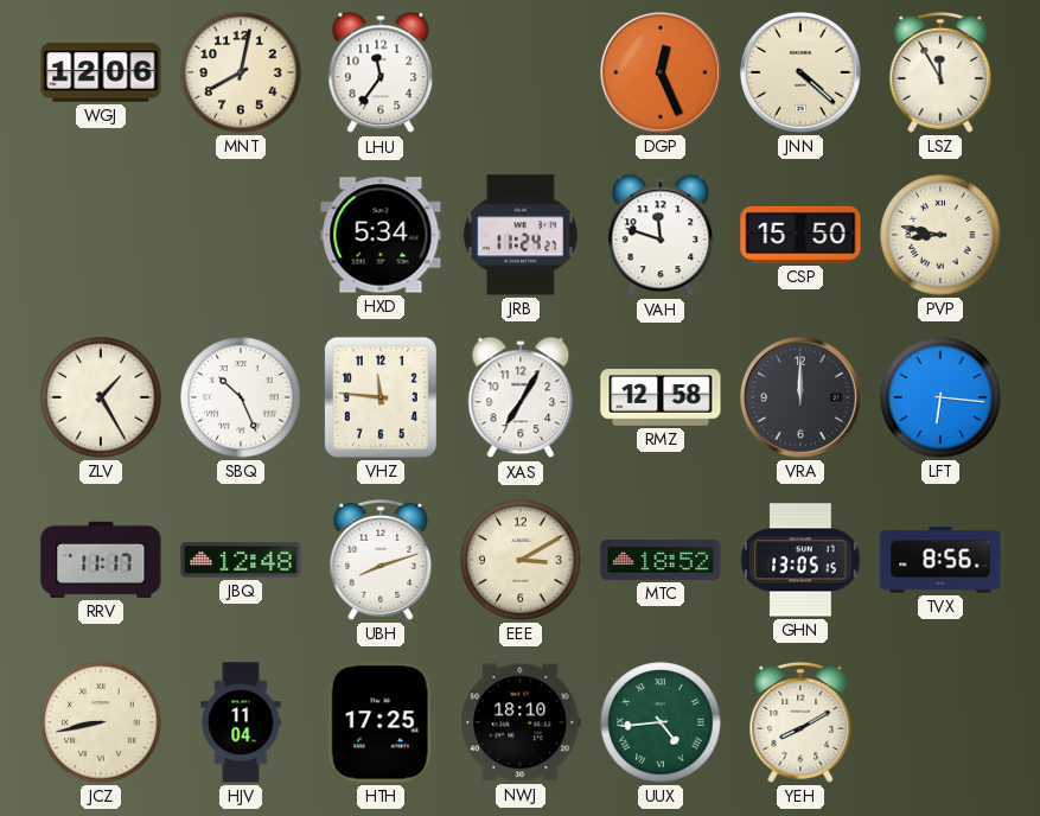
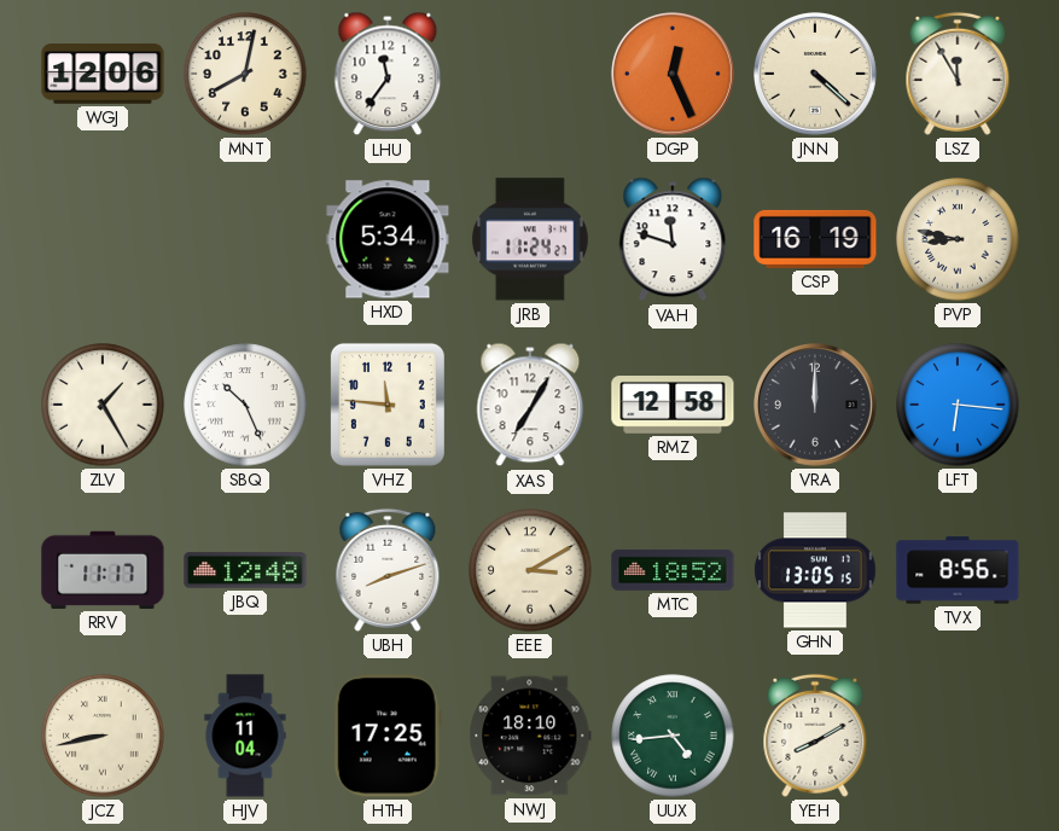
CSP: 15:50 -> 16:19
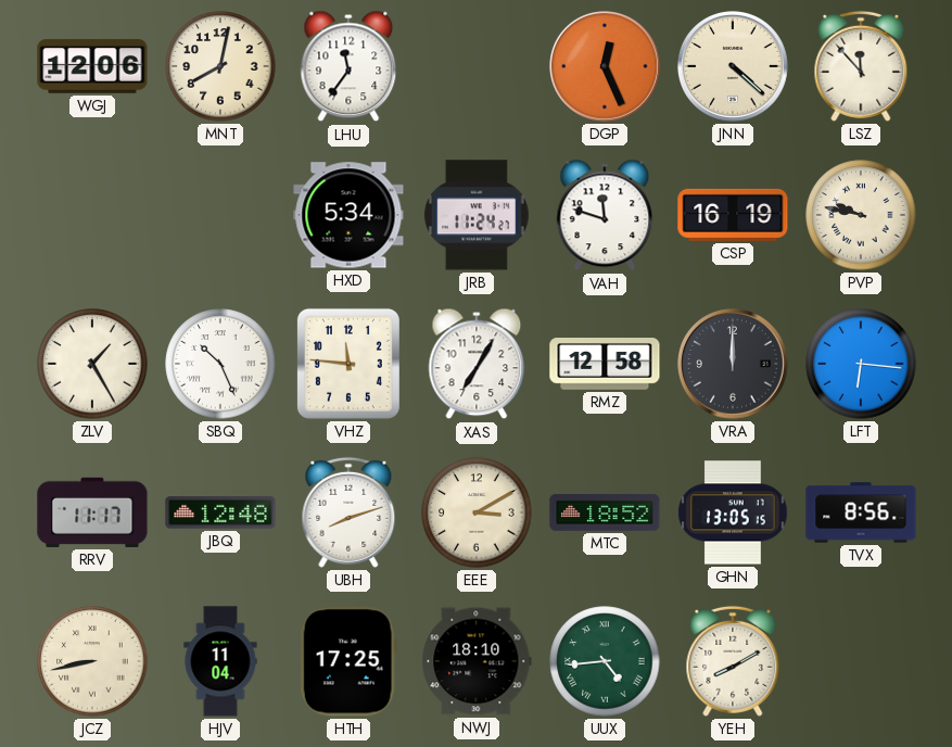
LSZ: 11:55 -> 11:53
PVP: 8:47 -> 9:47
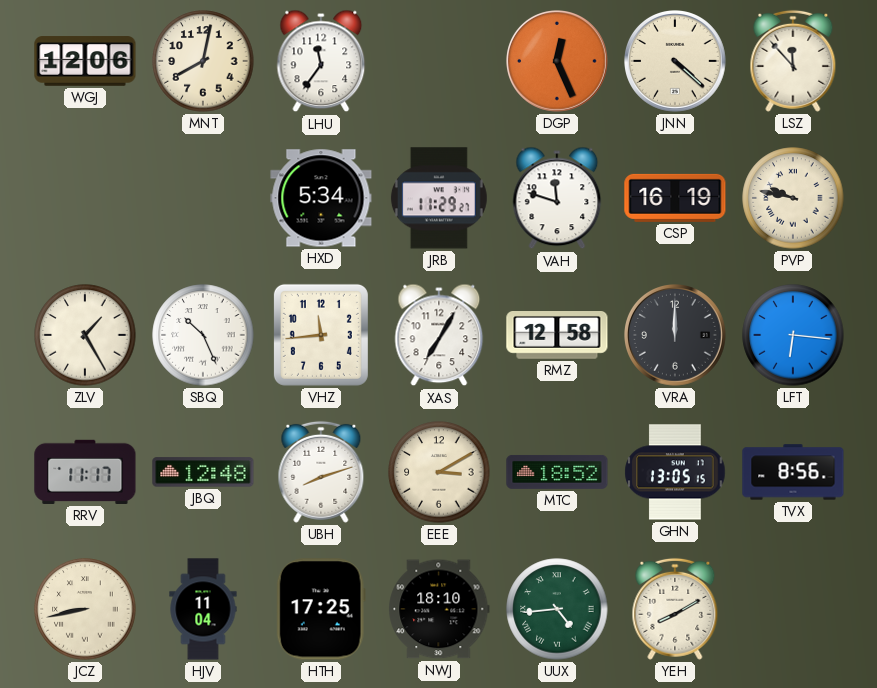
JRB: 11:24 -> 11:29
VHZ: 11:46 -> 11:44
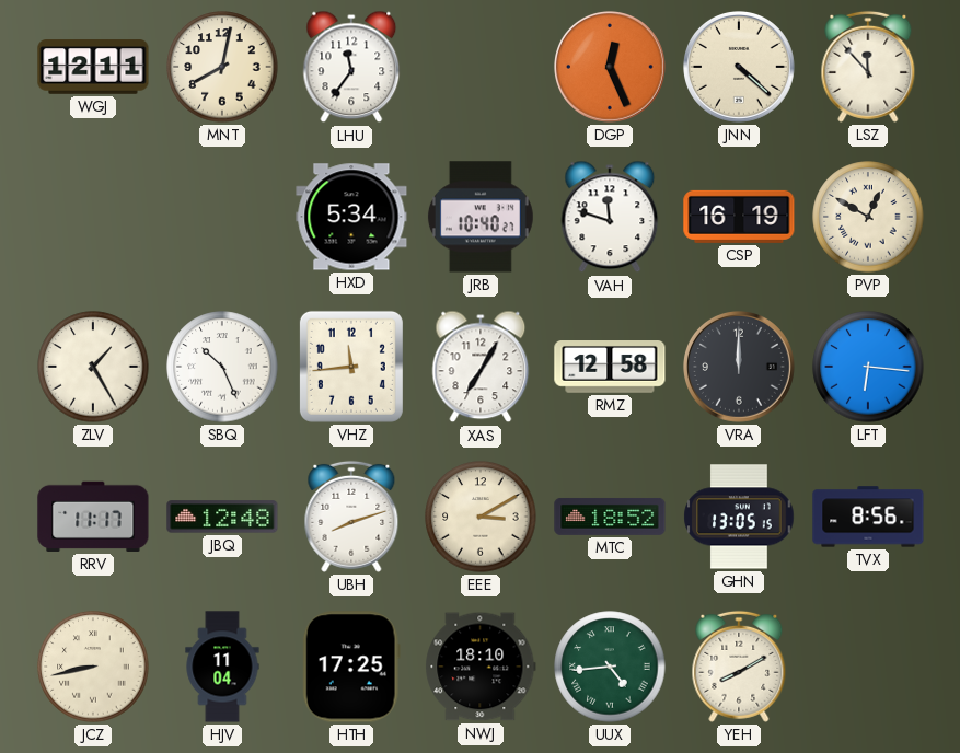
WGJ: 12:06 -> 12:11
JRB: 11:29 -> 10:40
PVP: 9:47 -> 12:50
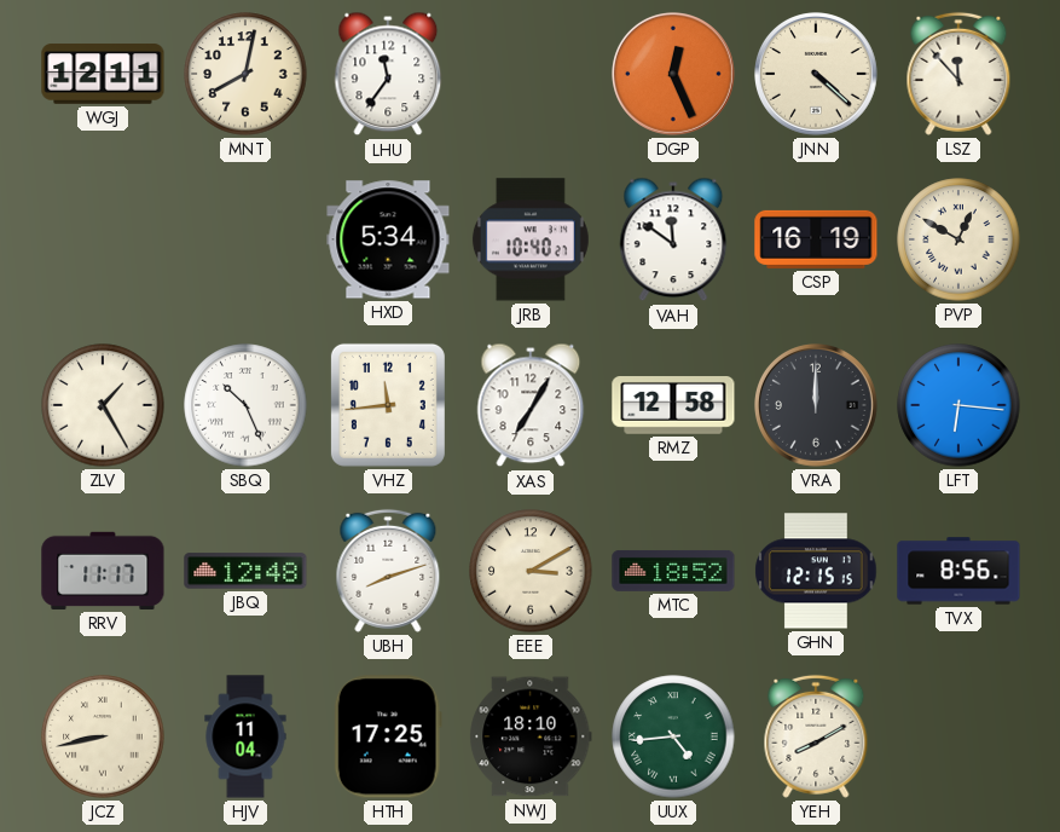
VAH: 11:48 -> 11:51
GHN: 13:05 -> 12:15
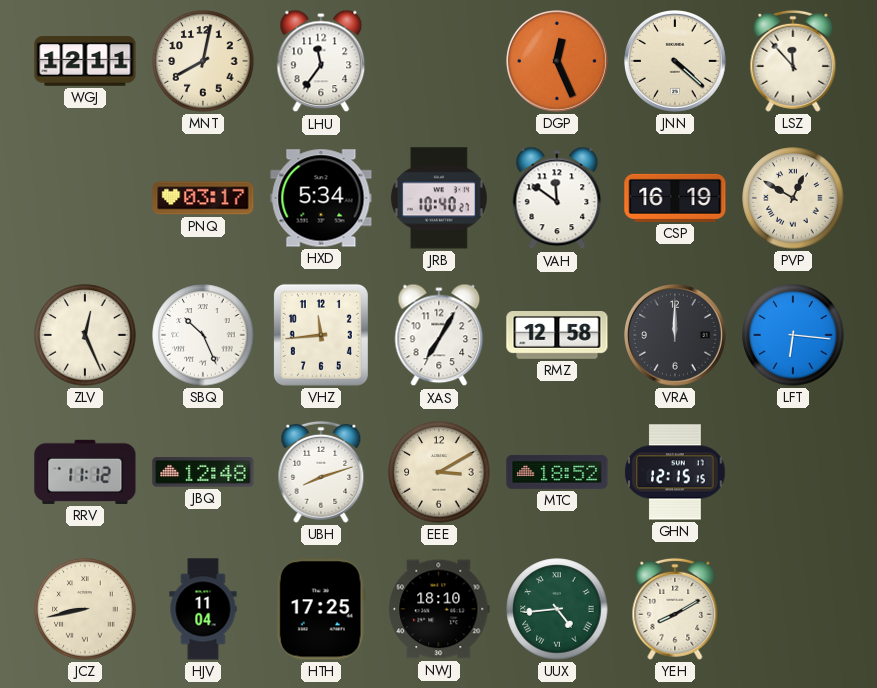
PNQ: none -> 03:17
ZLV: 1:25 -> 12:26
RRV: 11:17 -> 11:12
TVX: 8:56 -> none
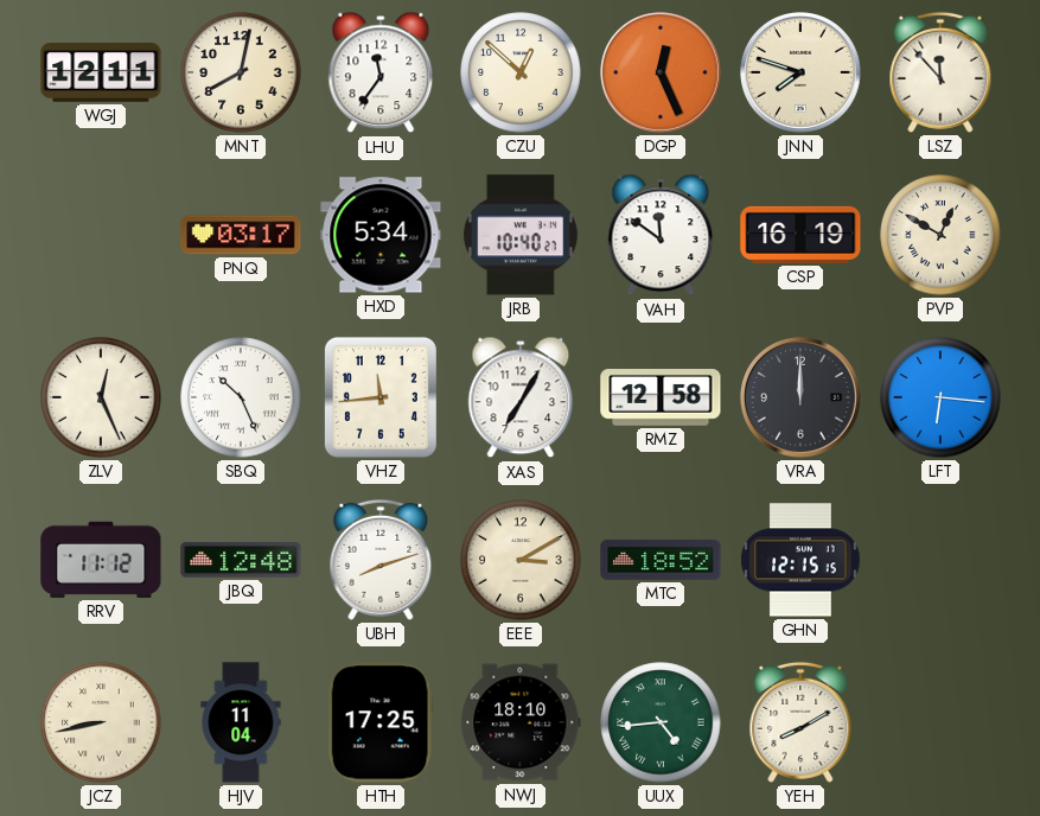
CZU: none -> 12:52
JNN: 4:22 -> 7:48
